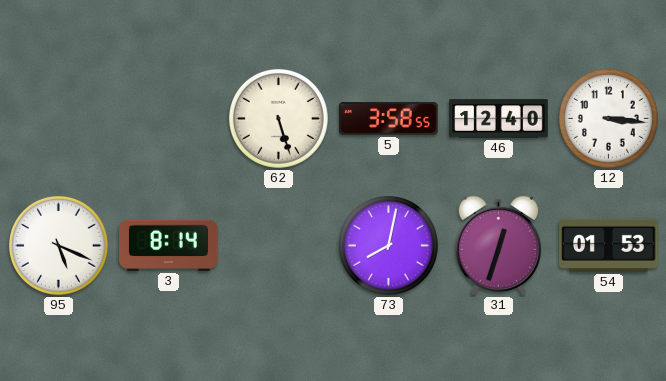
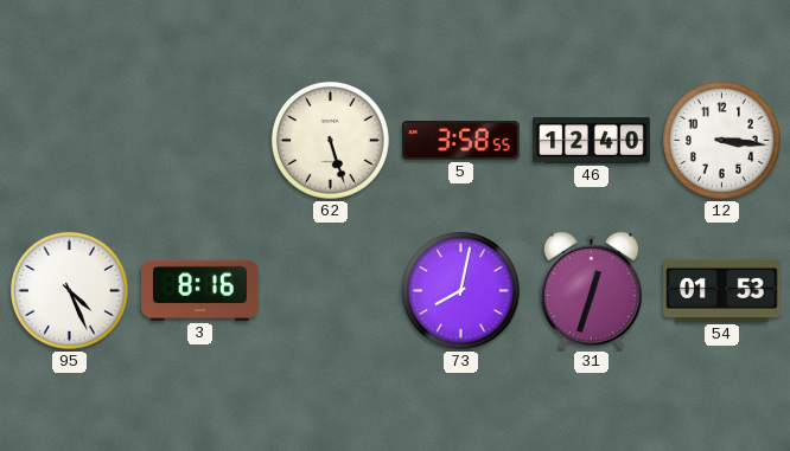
95: 5:19 -> 4:26
3: 8:14 -> 8:16
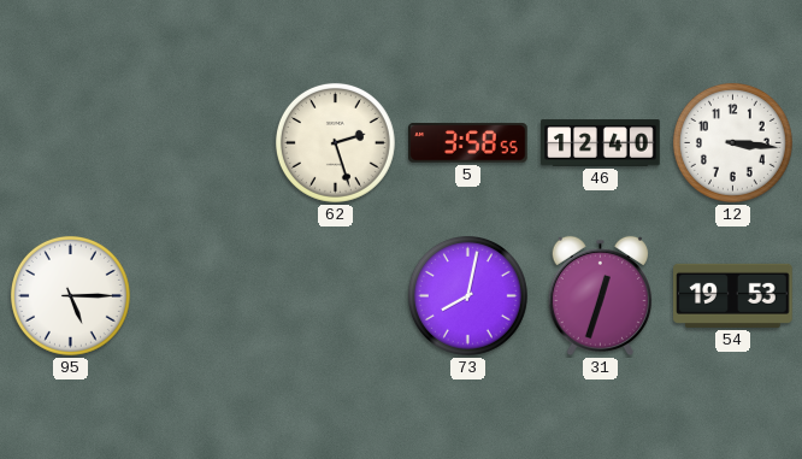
62: 5:27 -> 2:27
95: 4:26 -> 5:15
3: 8:16 -> none
54: 01:53 -> 19:53
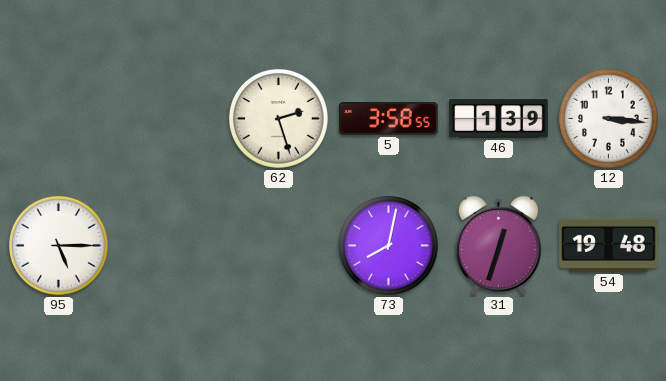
46: 12:40 -> 1:39
54: 19:53 -> 19:48
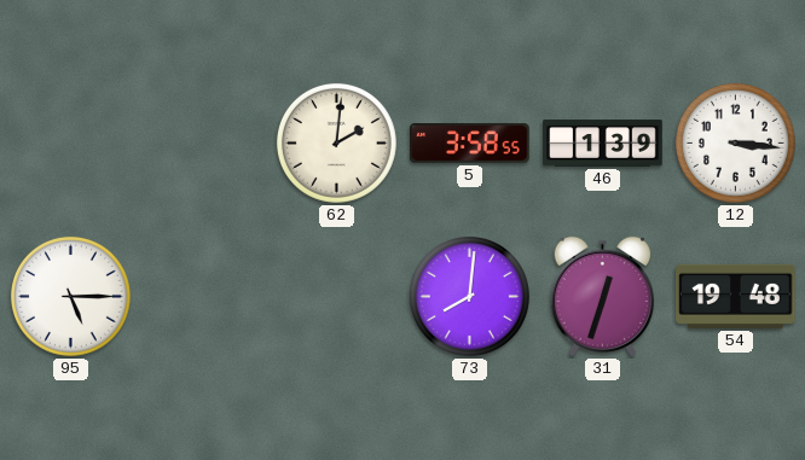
62: 2:27 -> 2:01
73: 8:02 -> 8:01
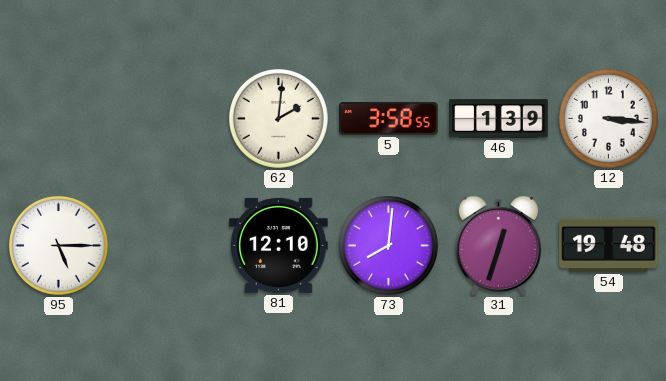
81: none -> 12:10
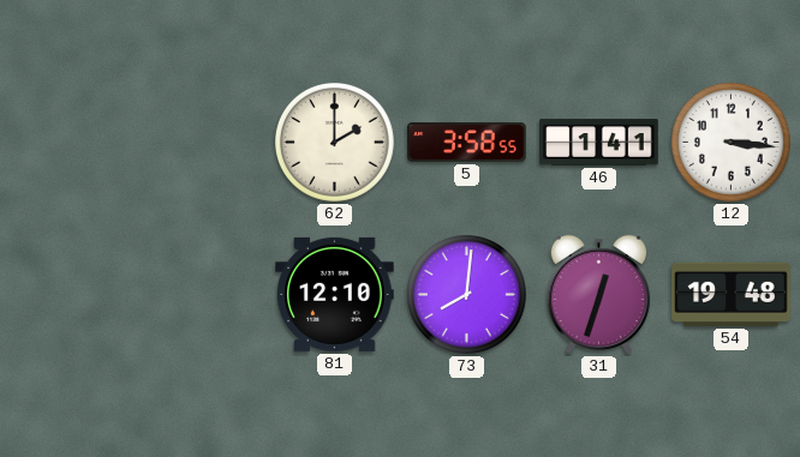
62: 2:01 -> 2:00
46: 1:39 -> 1:41
95: 5:15 -> none
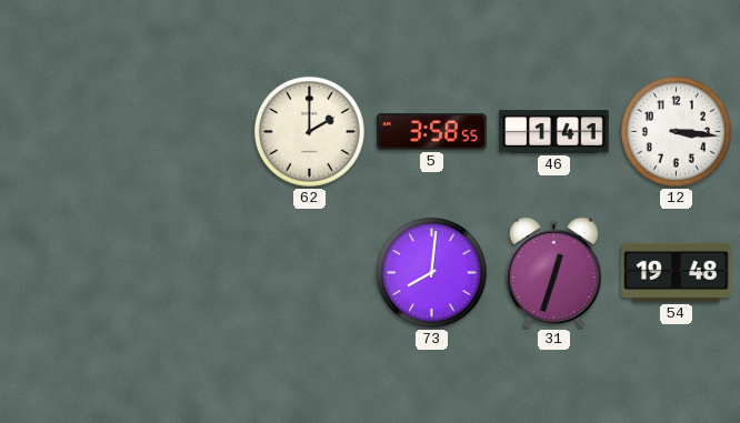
81: 12:10 -> none
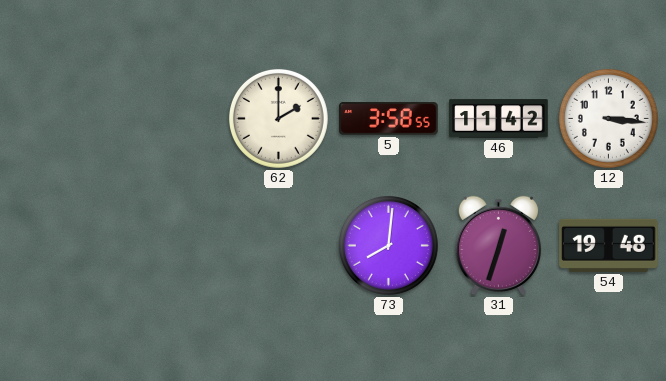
46: 1:41 -> 11:42
